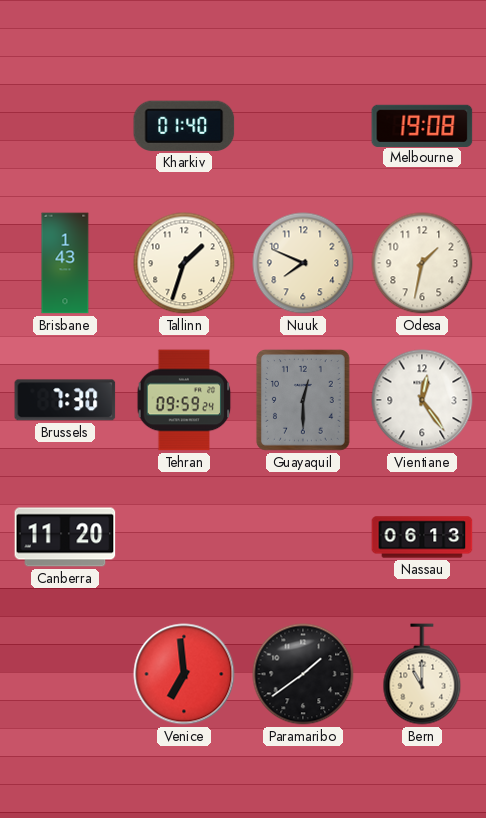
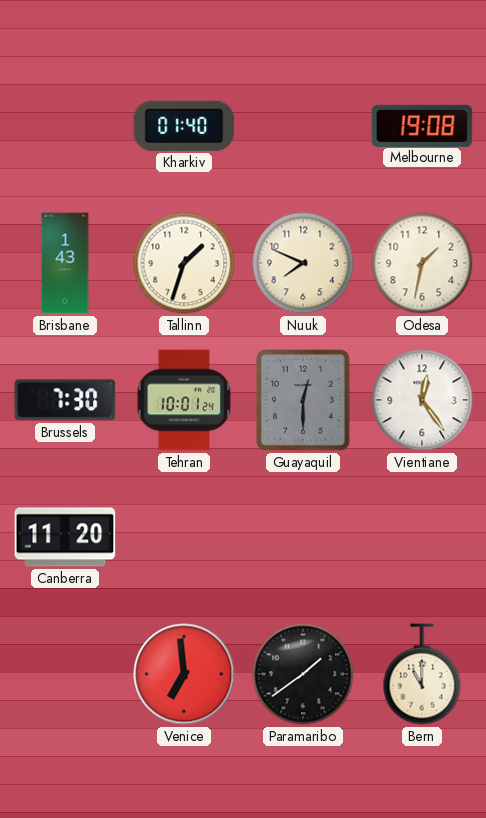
Tehran: 09:59 -> 10:01
Nassau: 06:13 -> none
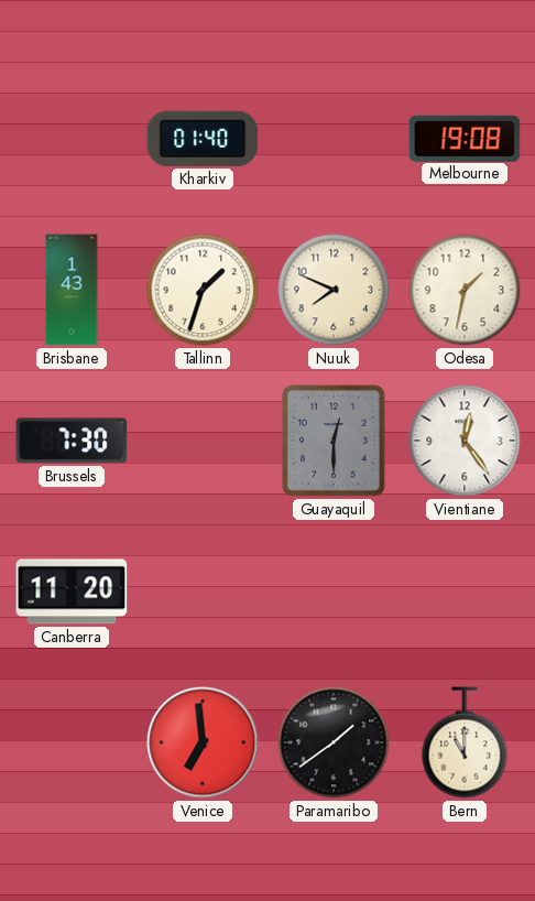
Tehran: 10:01 -> none
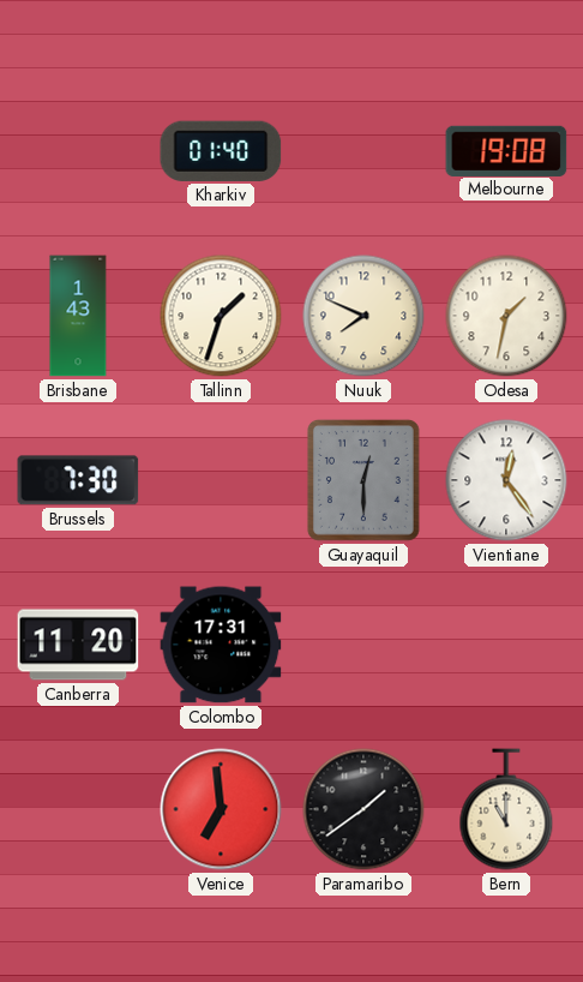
Colombo: none -> 17:31
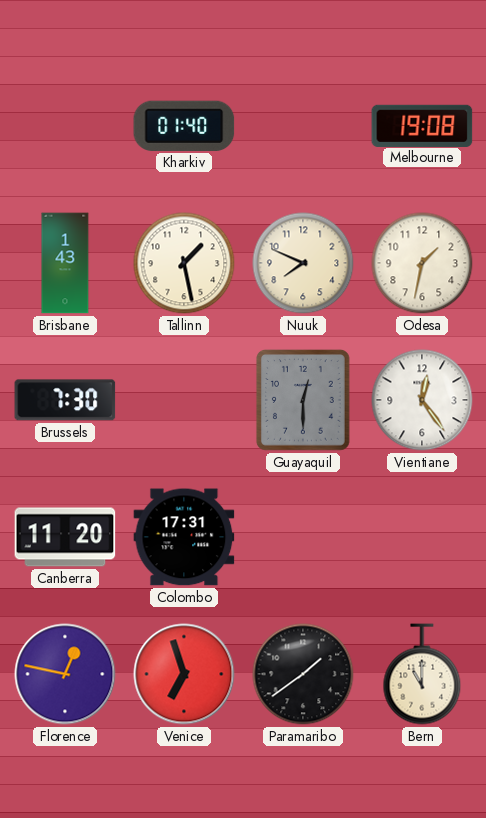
Tallinn: 1:33 -> 1:28
Florence: none -> 12:47
Venice: 6:59 -> 6:57
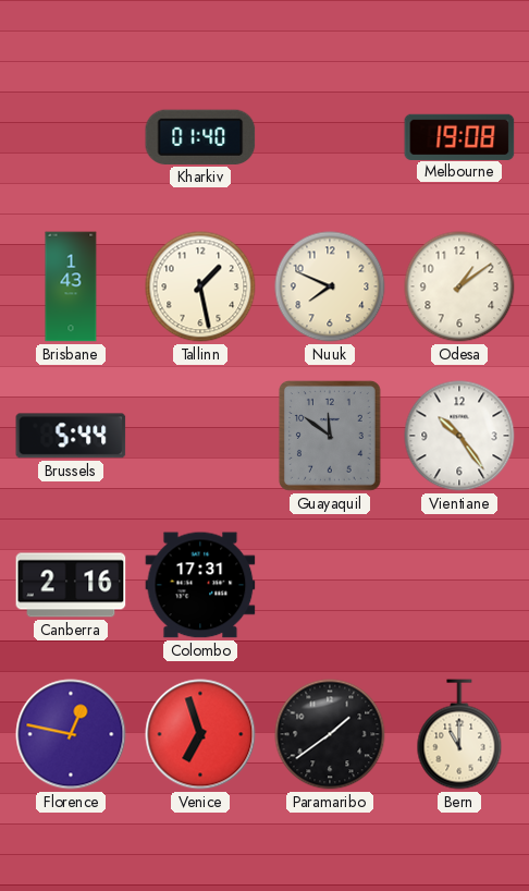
Odesa: 1:32 -> 1:09
Brussels: 7:30 -> 5:44
Guayaquil: 12:30 -> 11:51
Vientiane: 12:24 -> 10:24
Canberra: 11:20 -> 2:16
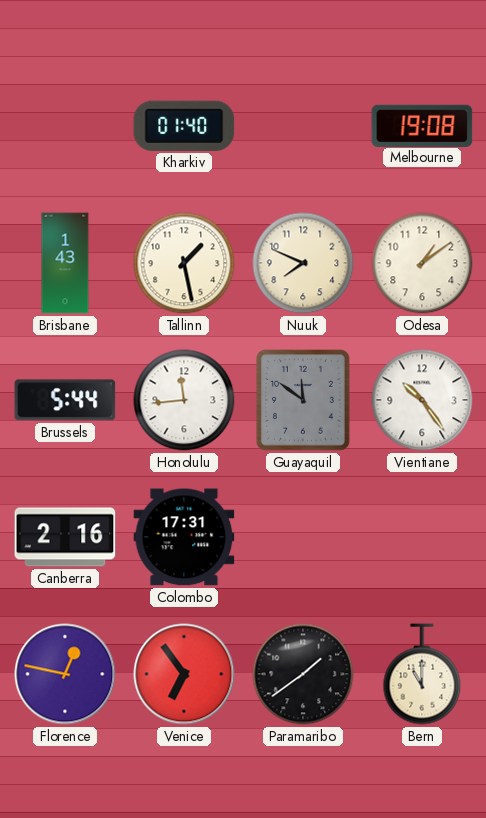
Honolulu: none -> 11:44
Venice: 6:57 -> 6:54
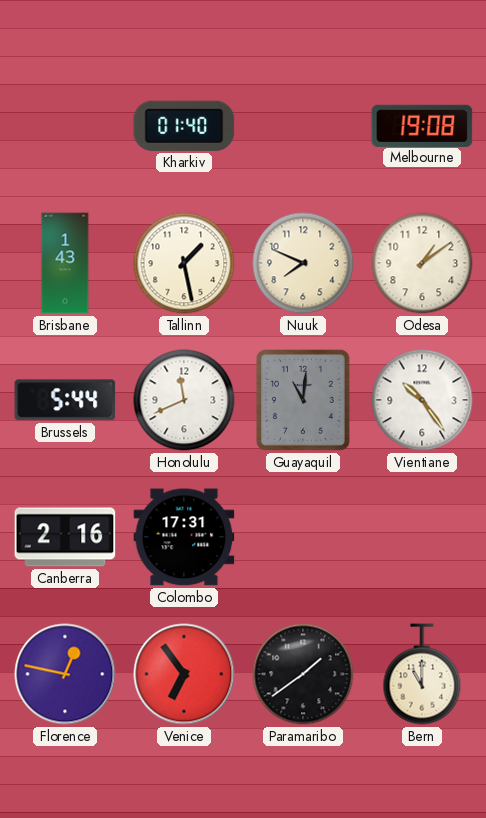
Honolulu: 11:44 -> 11:41
Guayaquil: 11:51 -> 11:01
